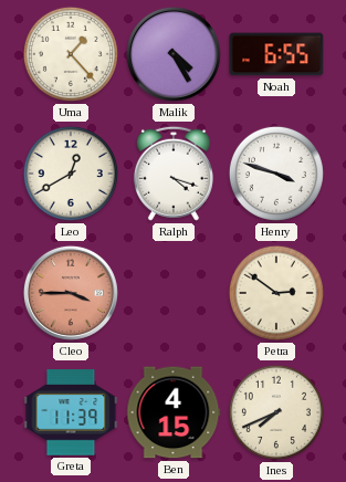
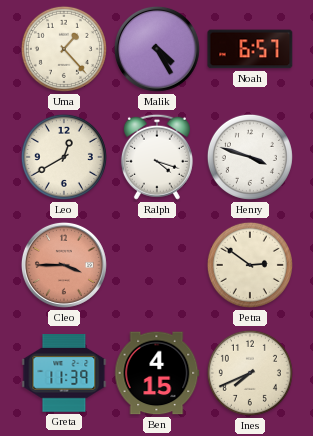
Noah: 6:55 -> 6:57
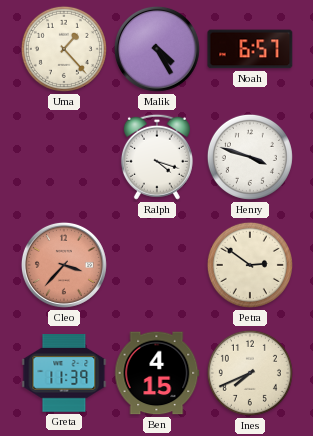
Leo: 12:40 -> none
Cleo: 3:45 -> 3:37
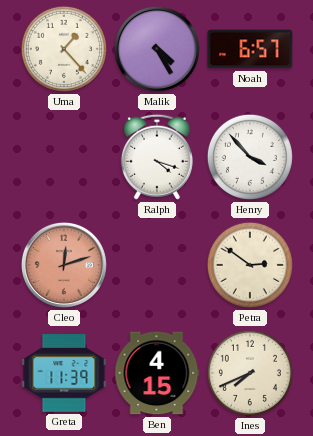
Henry: 3:48 -> 3:53
Cleo: 3:37 -> 12:12
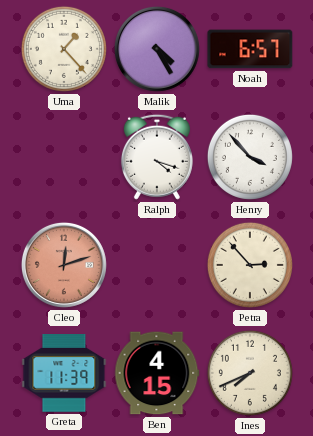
Petra: 2:51 -> 2:53
